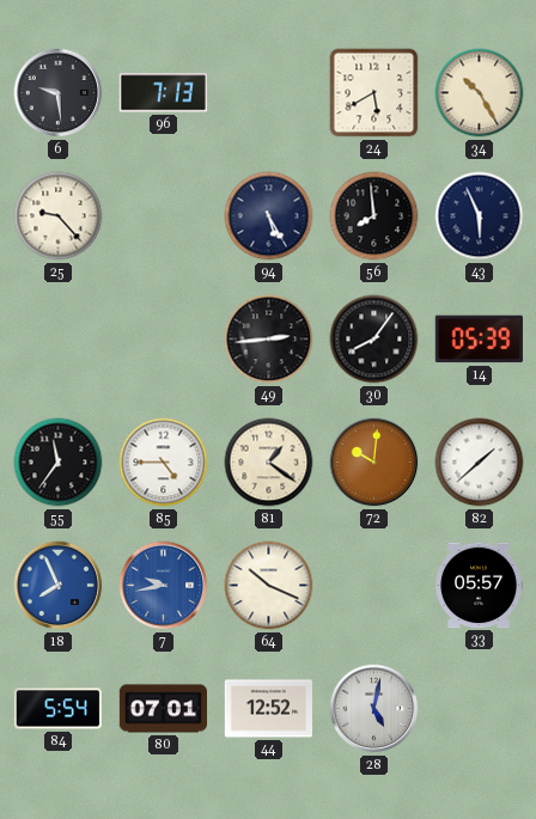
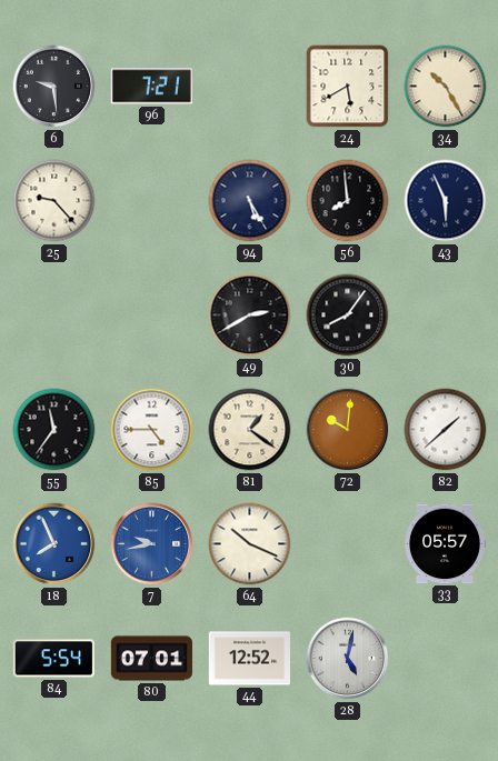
96: 7:13 -> 7:21
49: 2:44 -> 2:40
14: 05:39 -> none
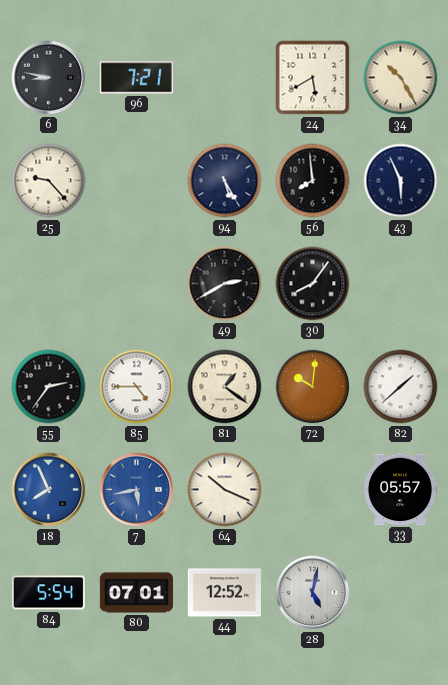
6: 9:29 -> 8:47
55: 11:36 -> 2:36
7: 9:43 -> 5:43
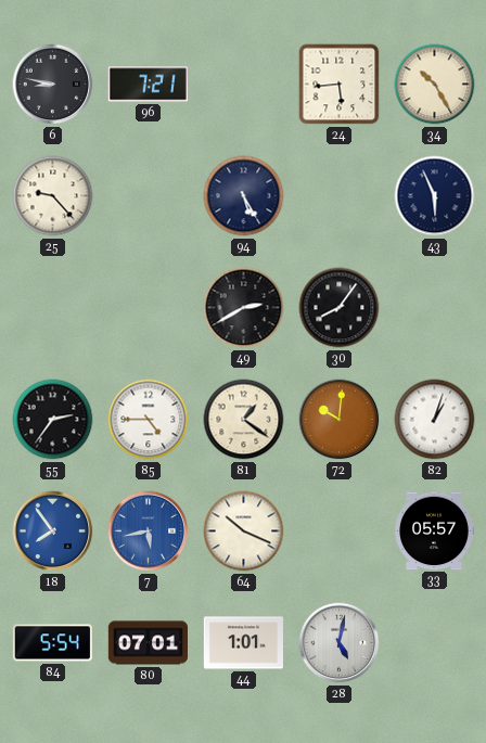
24: 5:40 -> 5:44
56: 7:59 -> none
82: 1:38 -> 1:03
18: 7:56 -> 7:54
44: 12:52 -> 1:01
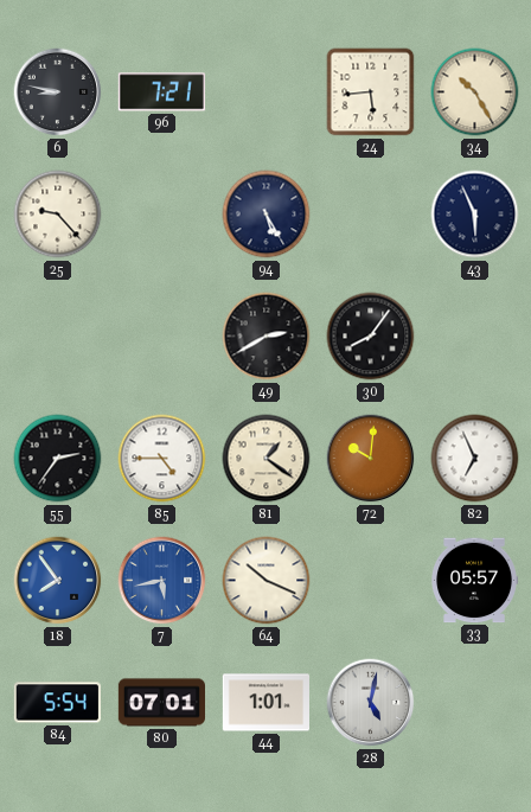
82: 1:03 -> 6:56
